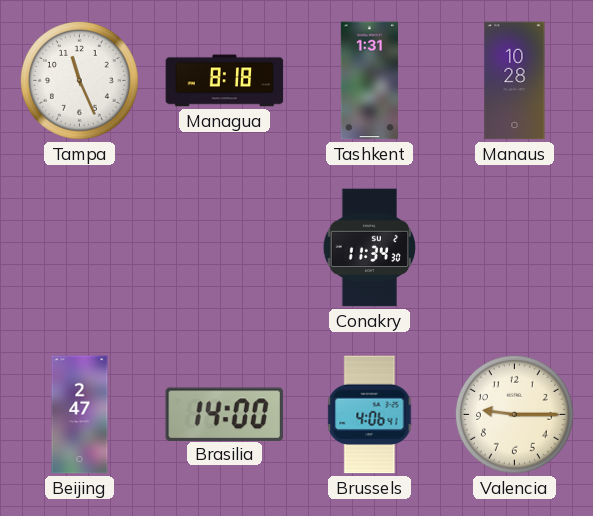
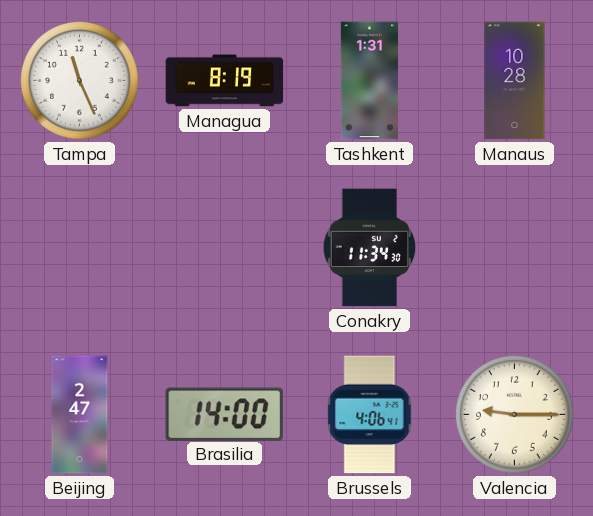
Managua: 8:18 -> 8:19
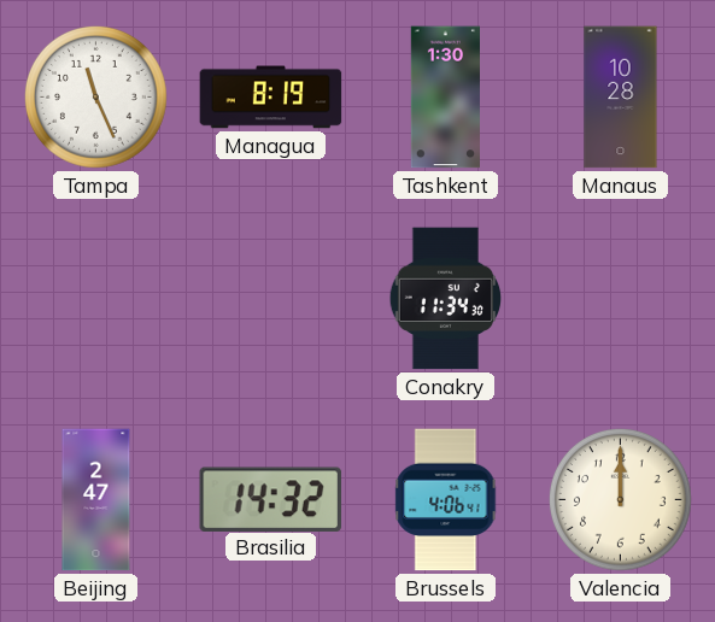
Tashkent: 1:31 -> 1:30
Brasilia: 14:00 -> 14:32
Valencia: 9:15 -> 12:00
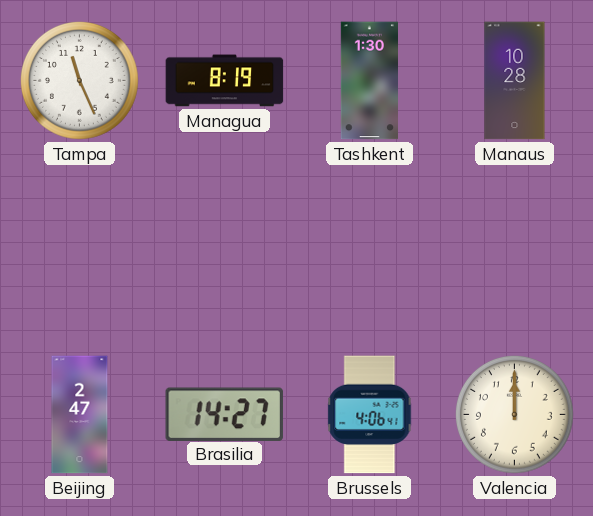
Conakry: 11:34 -> none
Brasilia: 14:32 -> 14:27
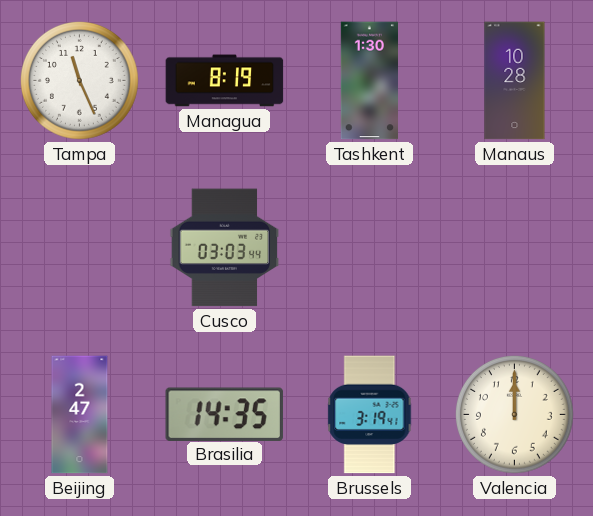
Cusco: none -> 03:03
Brasilia: 14:27 -> 14:35
Brussels: 4:06 -> 3:19
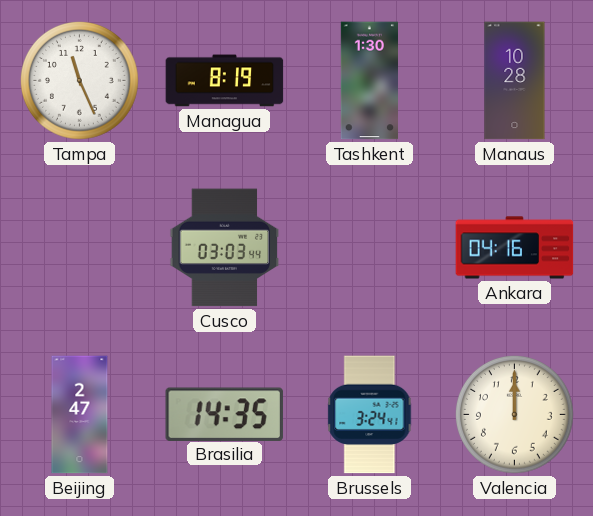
Ankara: none -> 04:16
Brussels: 3:19 -> 3:24
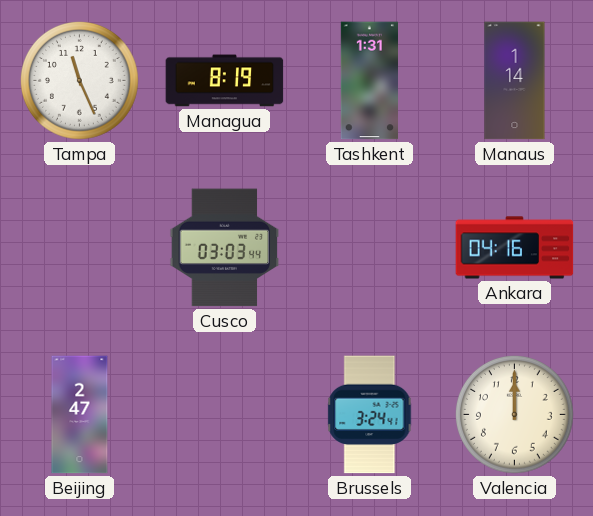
Tashkent: 1:30 -> 1:31
Manaus: 10:28 -> 1:14
Brasilia: 14:35 -> none
